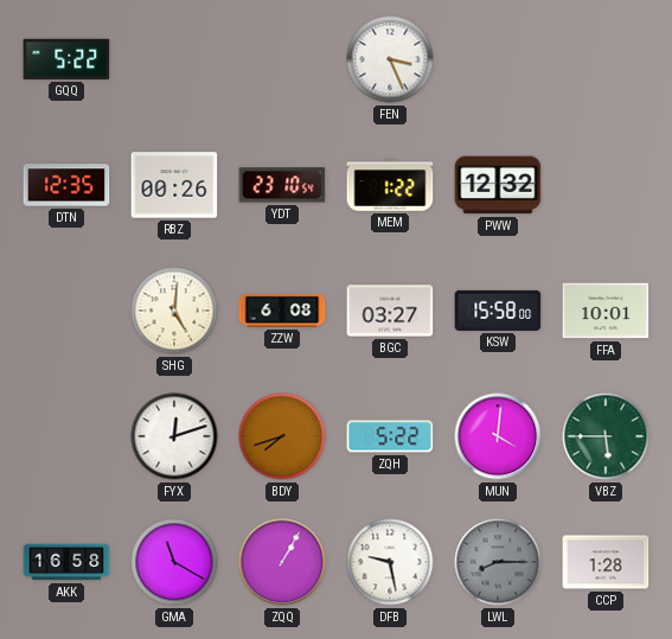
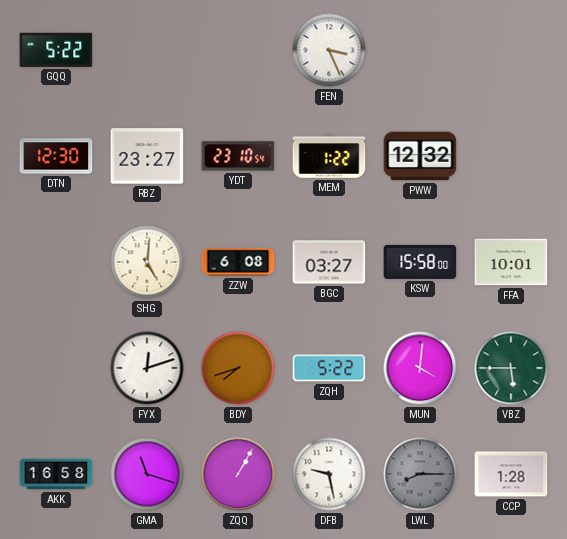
DTN: 12:35 -> 12:30
RBZ: 00:26 -> 23:27
GMA: 11:20 -> 11:18
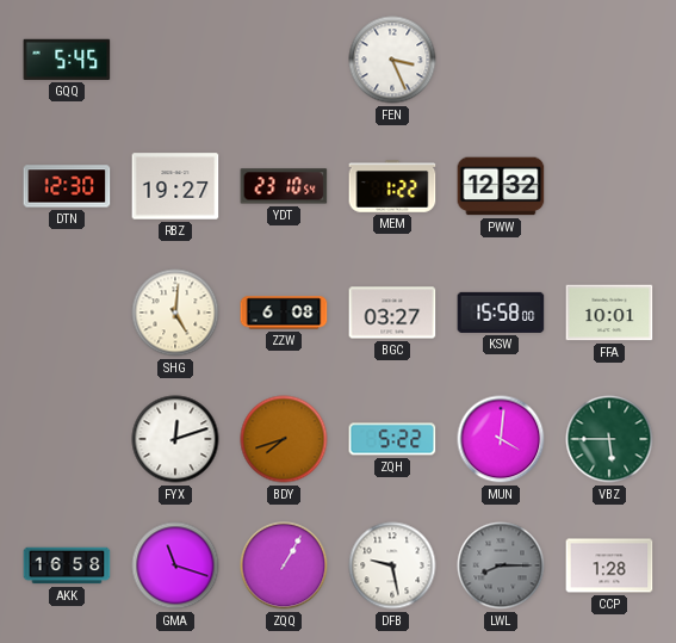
GQQ: 5:22 -> 5:45
RBZ: 23:27 -> 19:27
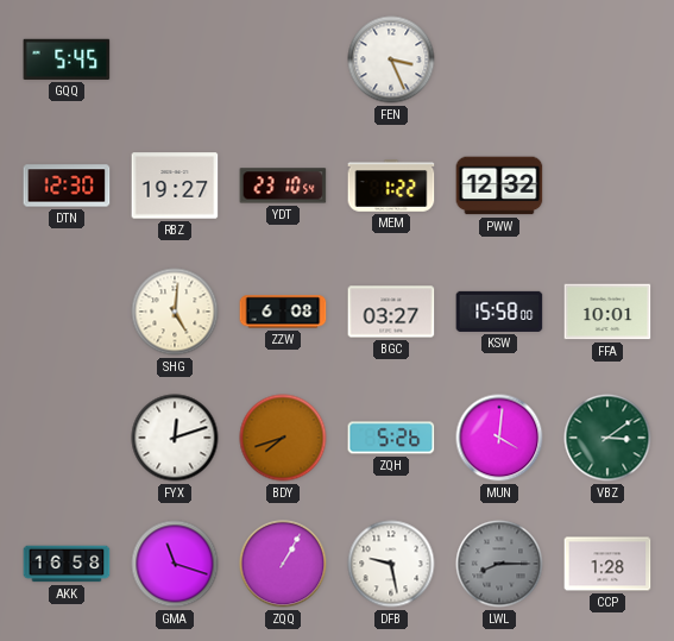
ZQH: 5:22 -> 5:26
VBZ: 5:45 -> 3:09
